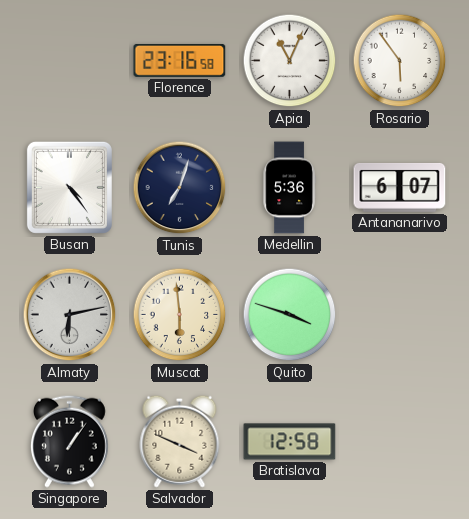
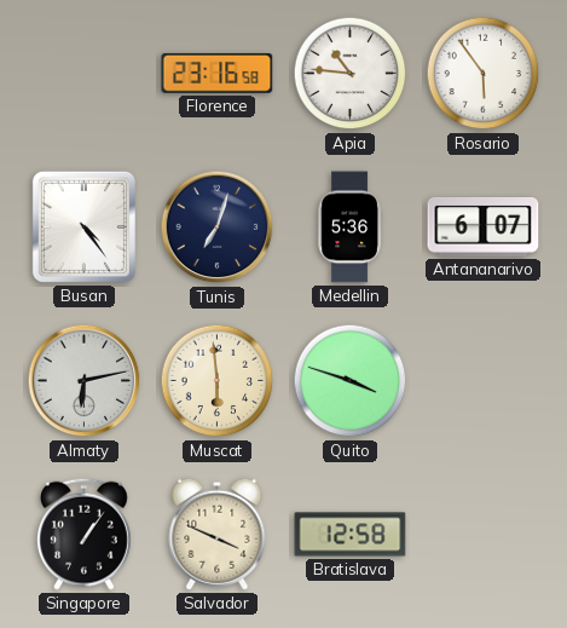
Apia: 11:04 -> 10:46
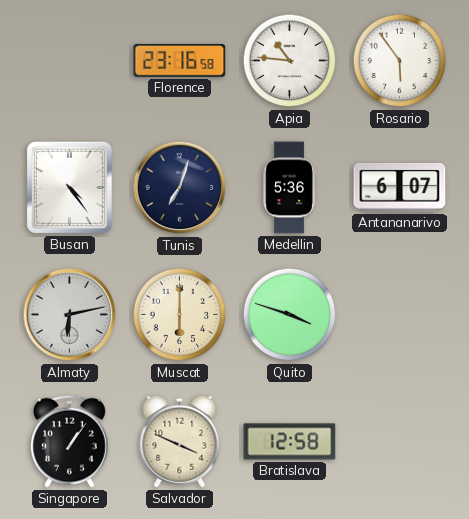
Muscat: 5:59 -> 6:00
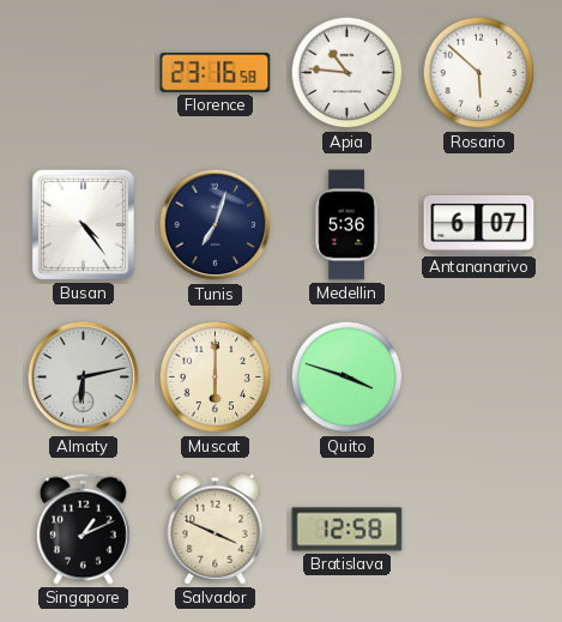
Rosario: 5:54 -> 5:52
Singapore: 1:06 -> 1:11
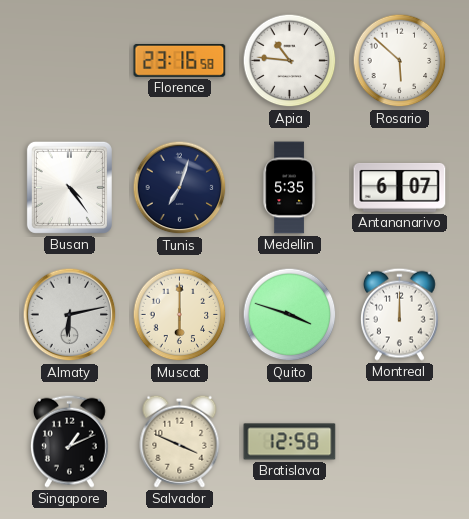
Medellin: 5:36 -> 5:35
Montreal: none -> 12:00
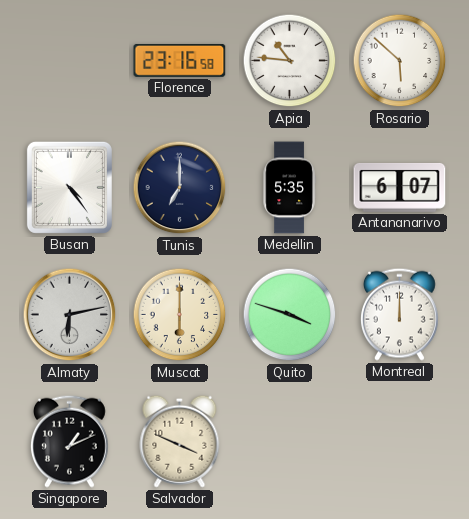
Tunis: 7:03 -> 7:00
Bratislava: 12:58 -> none
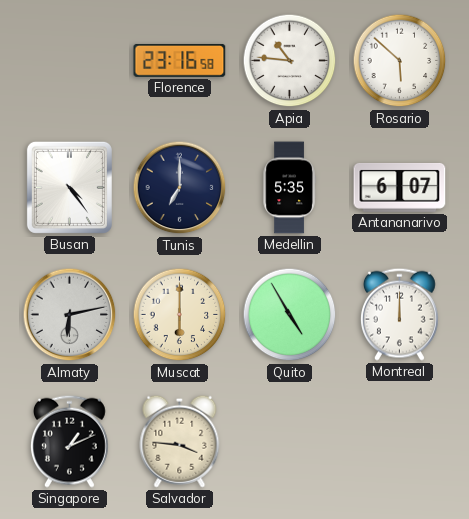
Quito: 3:48 -> 4:55
Salvador: 3:49 -> 3:46
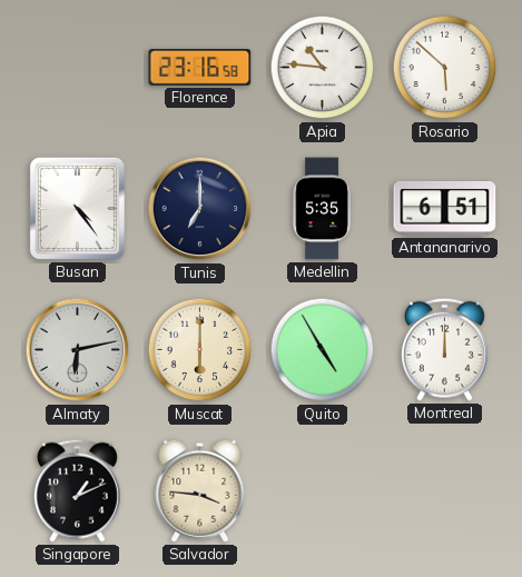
Antananarivo: 6:07 -> 6:51
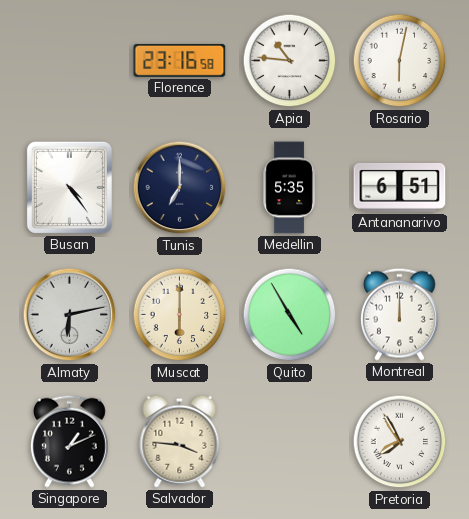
Rosario: 5:52 -> 6:02
Pretoria: none -> 7:55
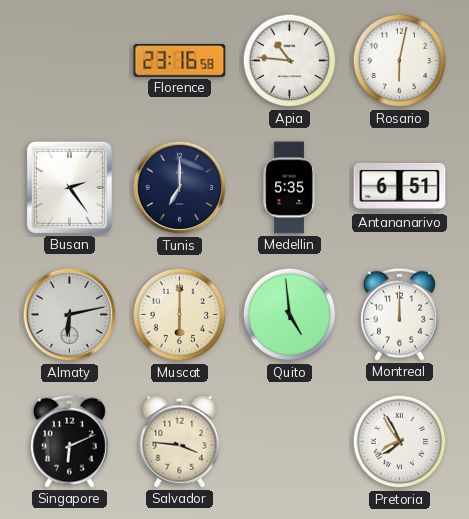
Busan: 4:24 -> 2:24
Quito: 4:55 -> 4:59
Singapore: 1:11 -> 6:11
